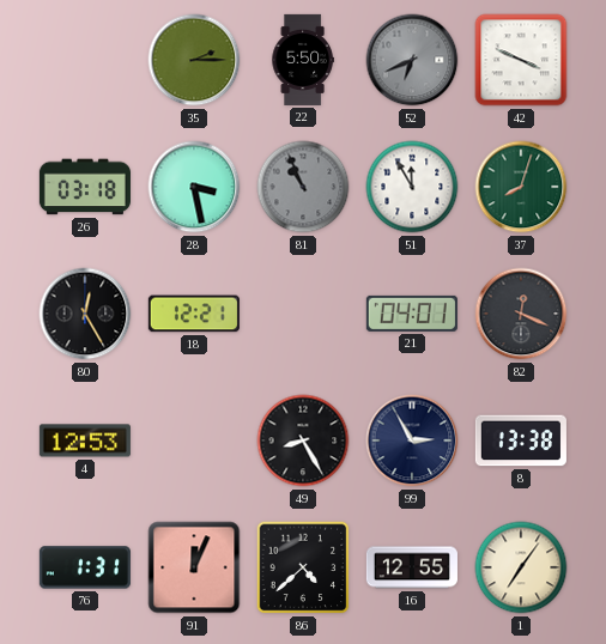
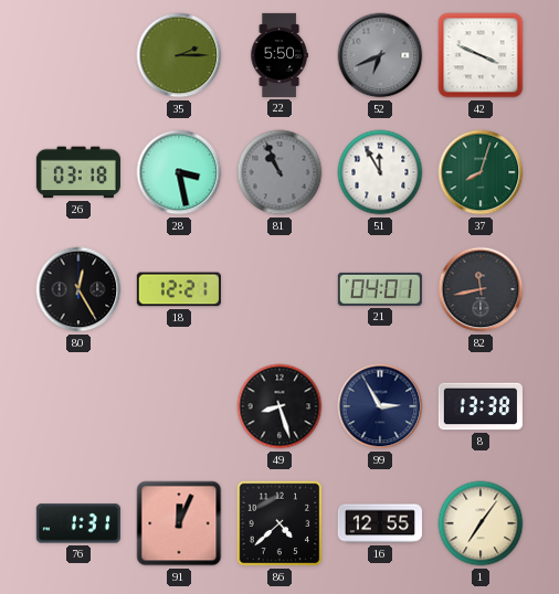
82: 12:19 -> 11:43
4: 12:53 -> none
49: 8:25 -> 8:27
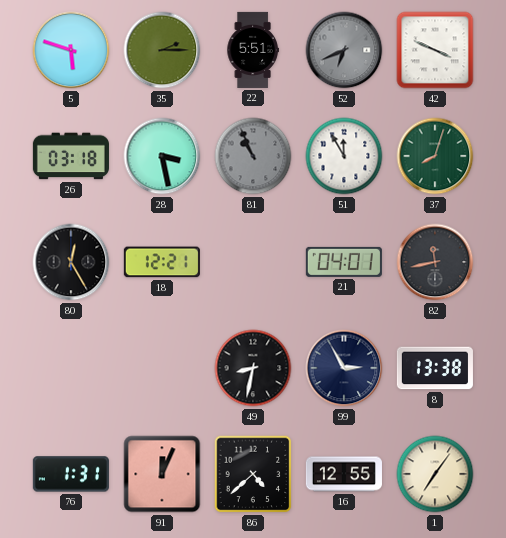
5: none -> 5:48
22: 5:50 -> 5:51
49: 8:27 -> 8:32
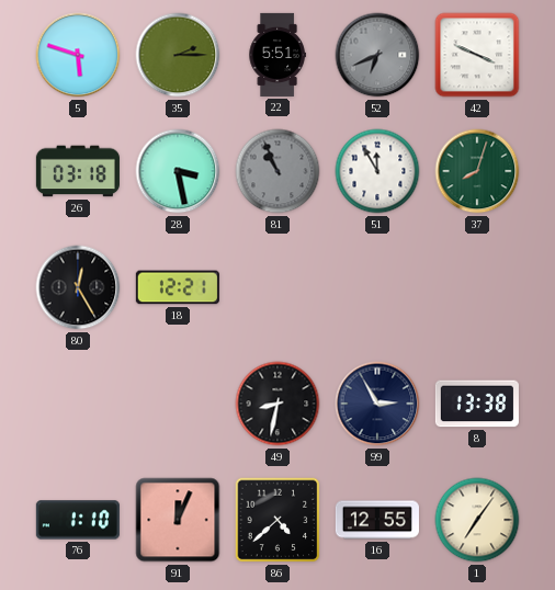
21: 04:01 -> none
82: 11:43 -> none
76: 1:31 -> 1:10
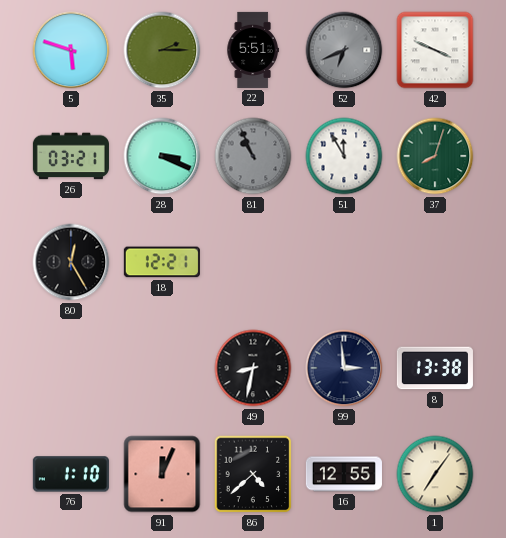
26: 03:18 -> 03:21
28: 3:28 -> 3:19
99: 2:55 -> 2:59
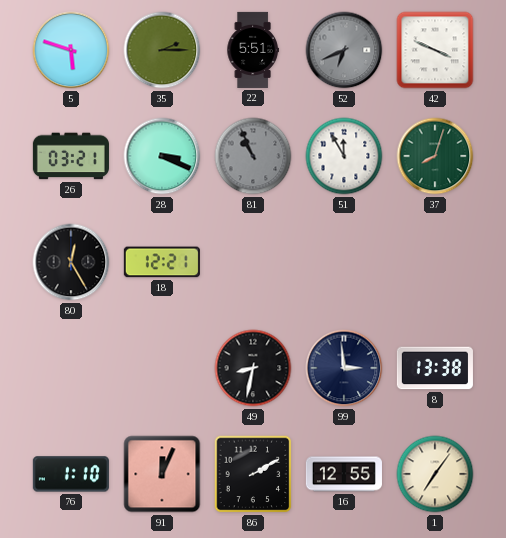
86: 4:38 -> 2:10
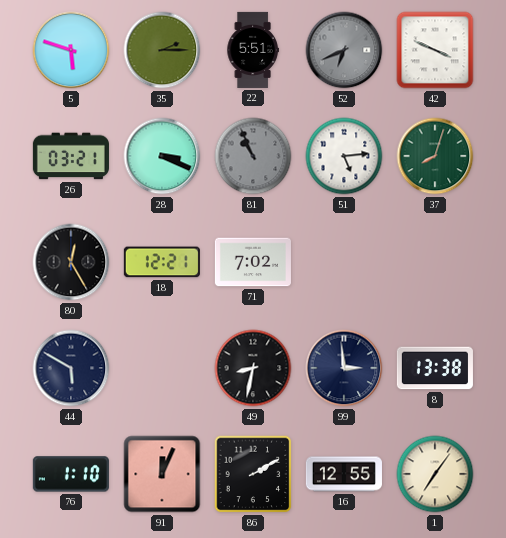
51: 11:55 -> 5:14
71: none -> 7:02
44: none -> 5:50
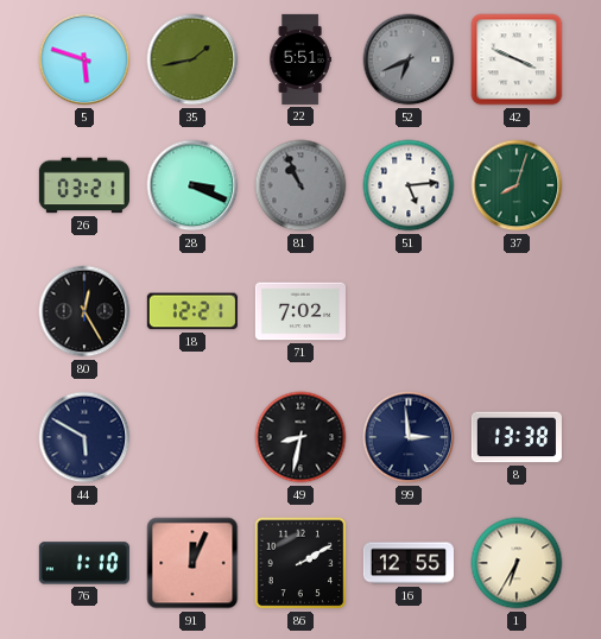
35: 2:15 -> 1:43
1: 7:06 -> 6:35
